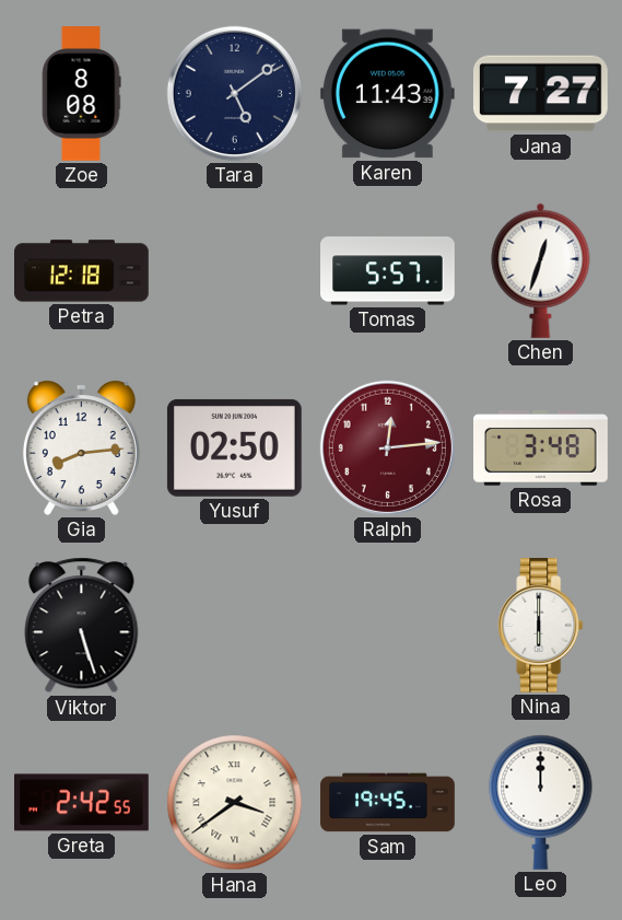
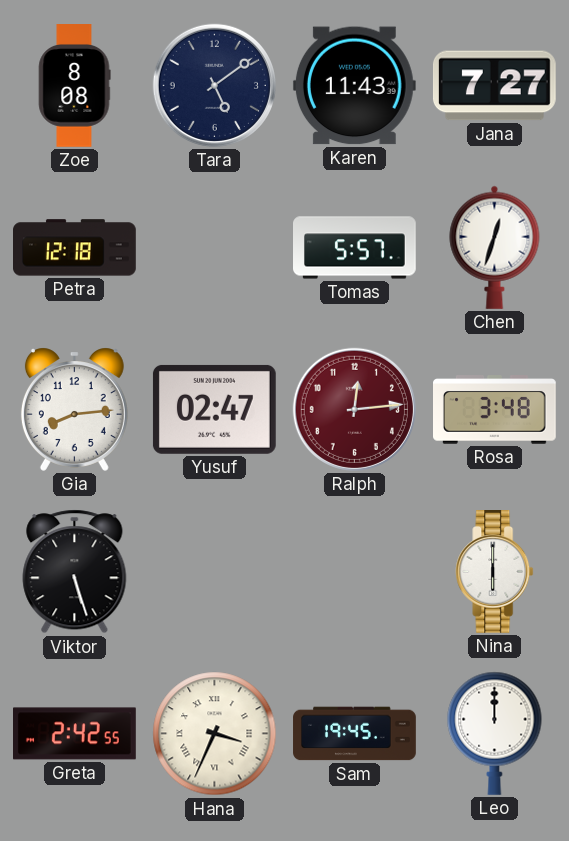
Yusuf: 02:50 -> 02:47
Hana: 3:39 -> 3:34
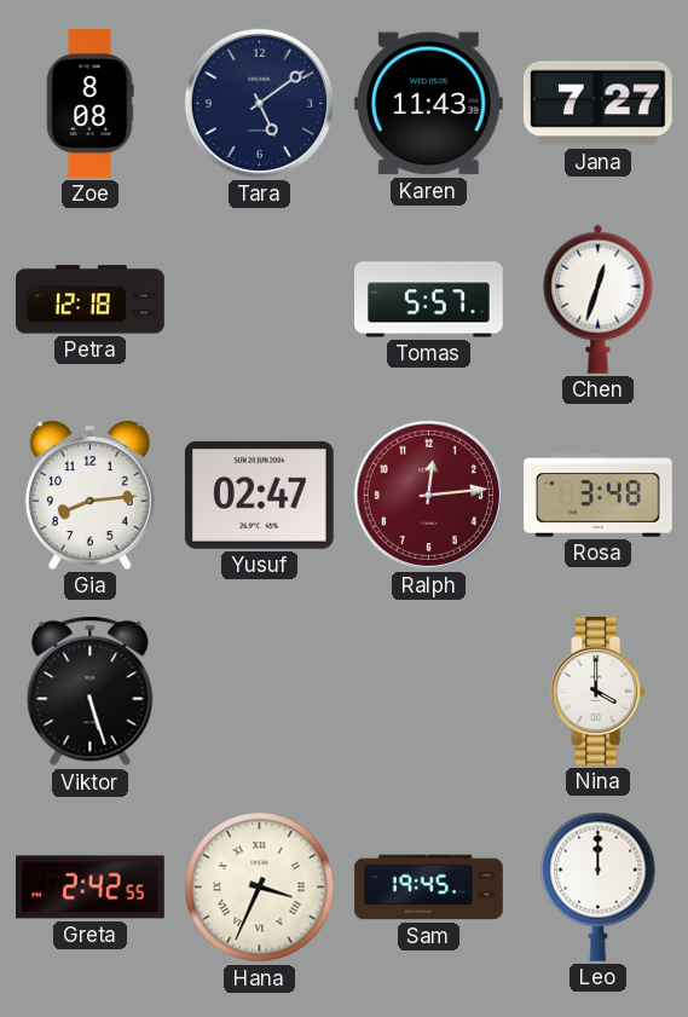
Nina: 6:00 -> 4:00
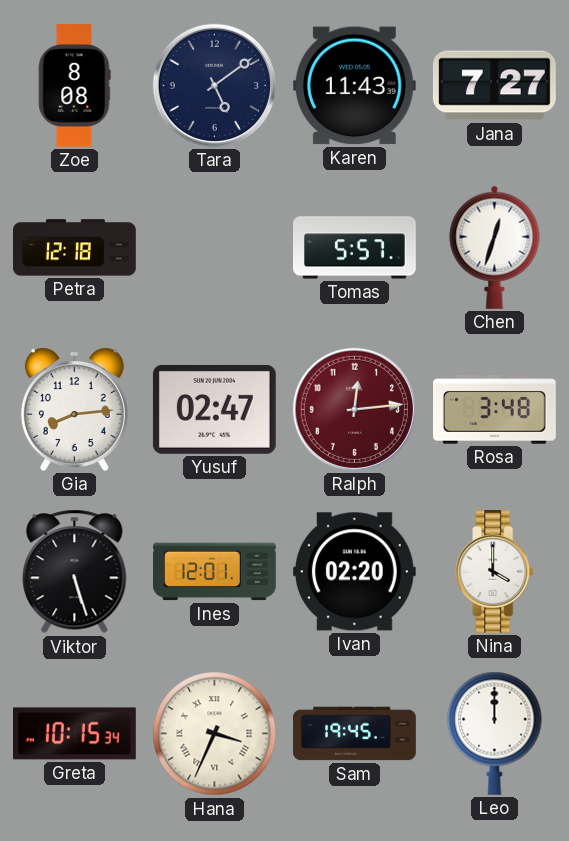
Ines: none -> 12:01
Ivan: none -> 02:20
Greta: 2:42 -> 10:15
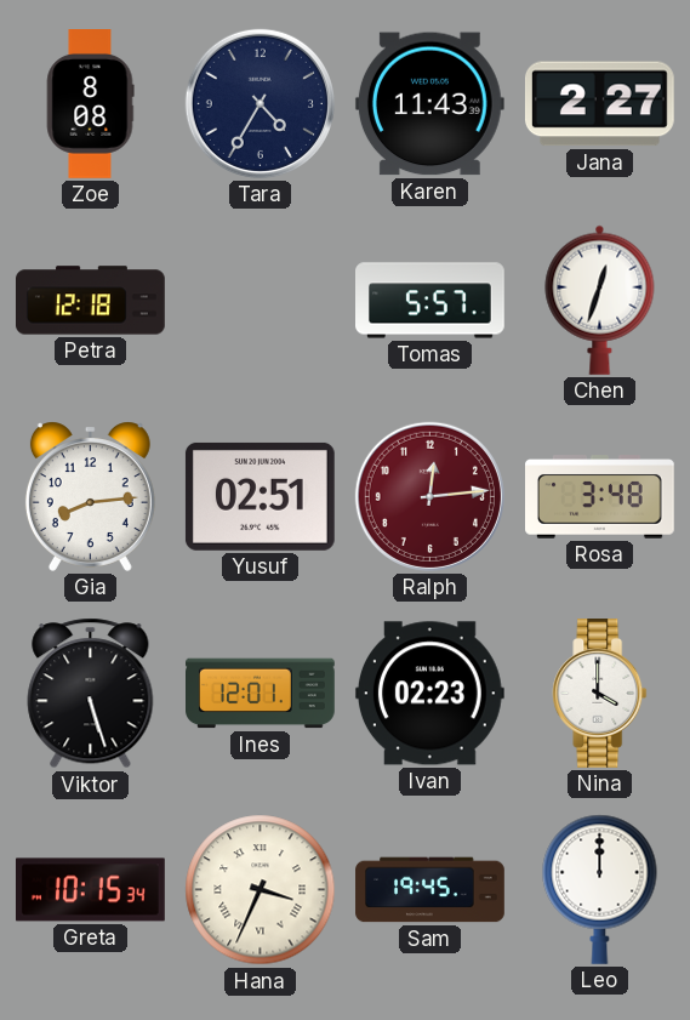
Tara: 5:09 -> 4:35
Jana: 7:27 -> 2:27
Yusuf: 02:47 -> 02:51
Ivan: 02:20 -> 02:23
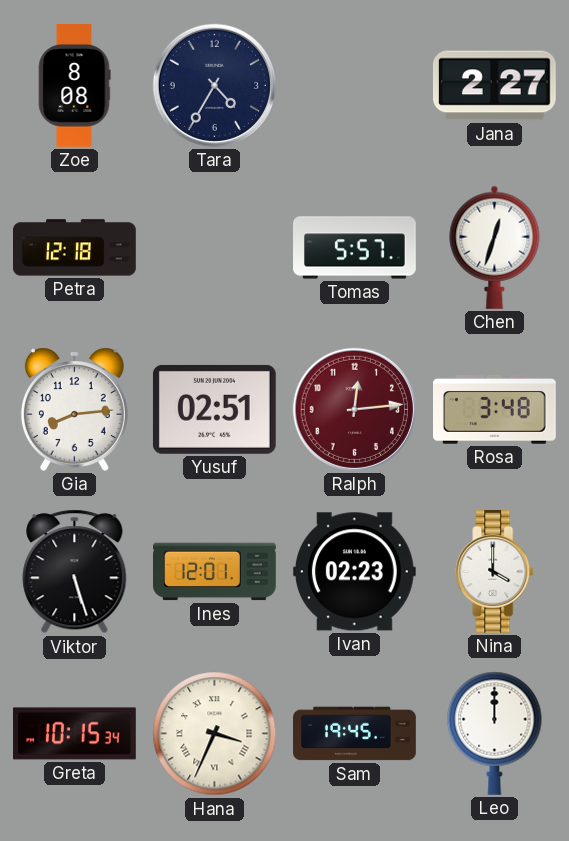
Karen: 11:43 -> none
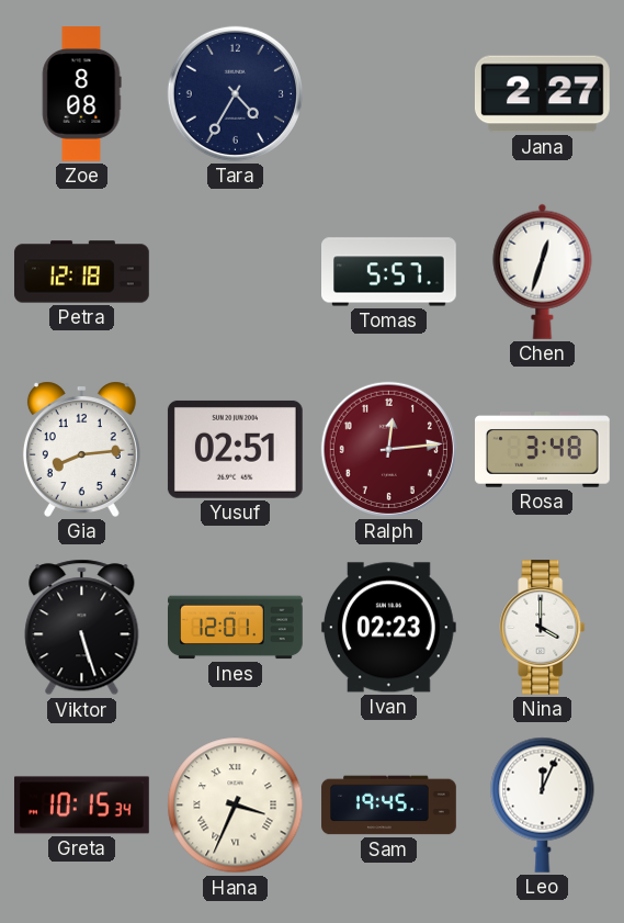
Leo: 12:00 -> 12:04
